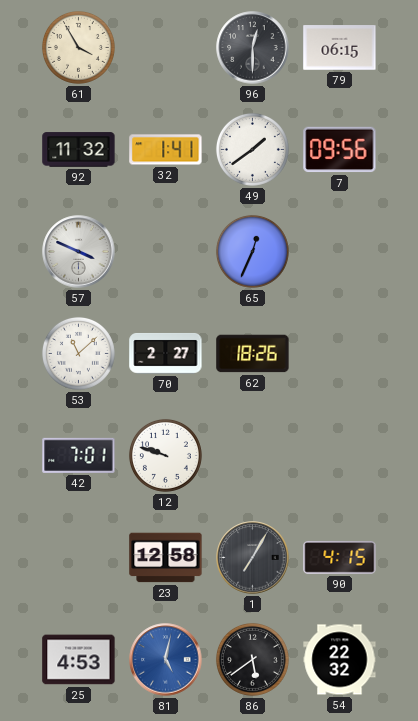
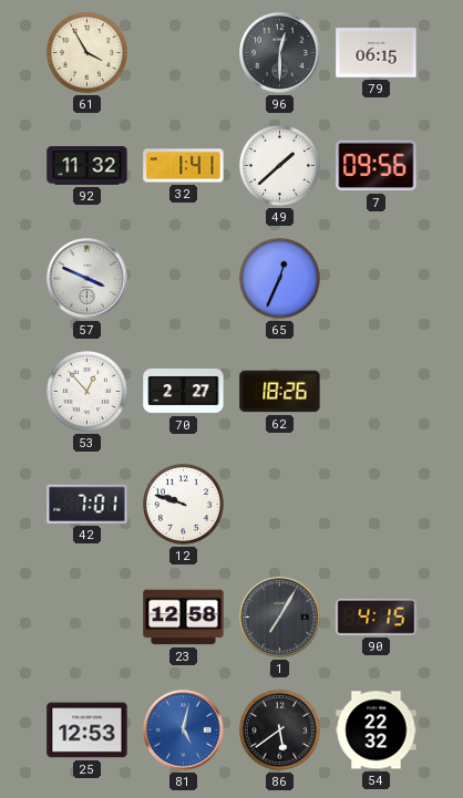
49: 1:39 -> 1:38
53: 11:08 -> 12:53
25: 4:53 -> 12:53
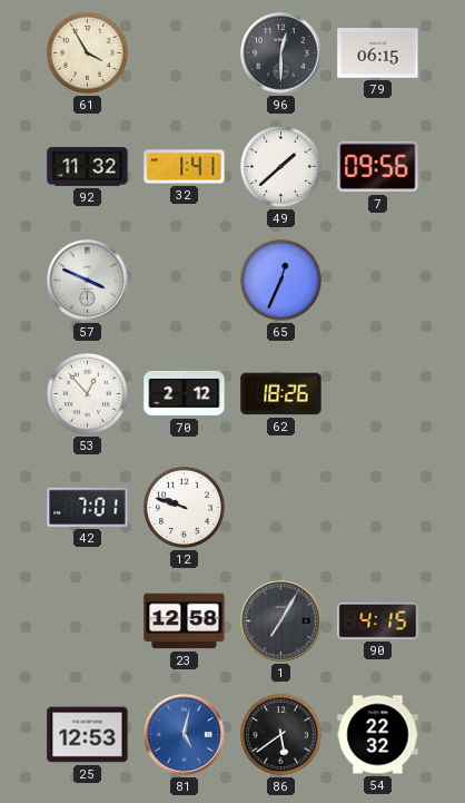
70: 2:27 -> 2:12
